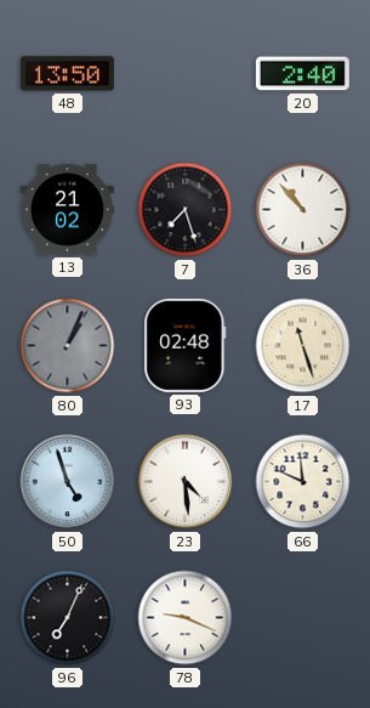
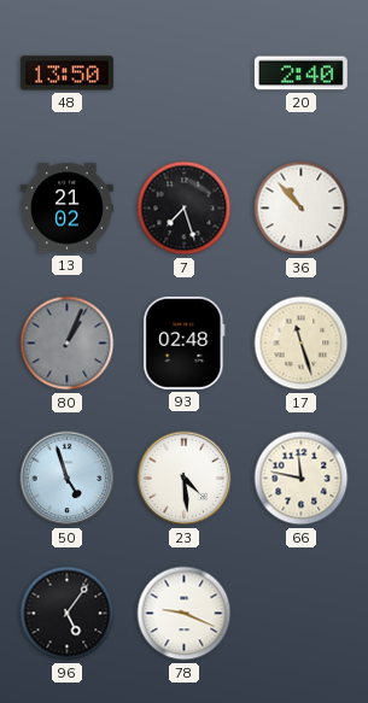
66: 11:49 -> 11:47
96: 7:04 -> 5:06
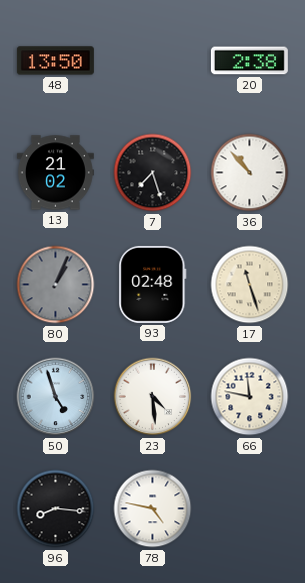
20: 2:40 -> 2:38
96: 5:06 -> 8:16
78: 9:19 -> 4:47
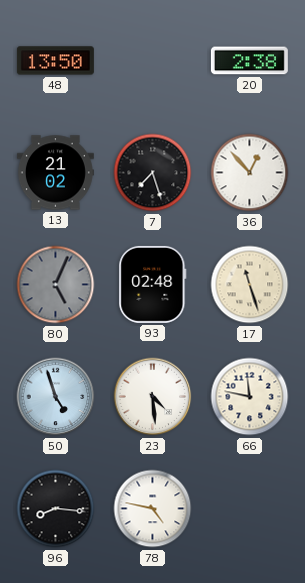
36: 10:53 -> 12:53
80: 1:04 -> 5:04
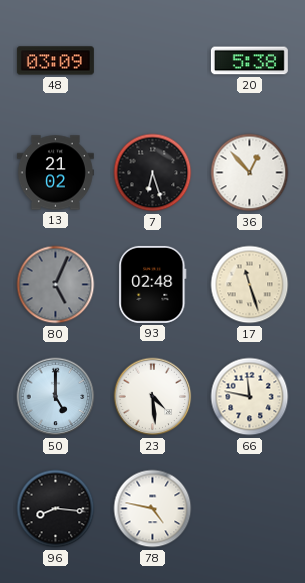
48: 13:50 -> 03:09
20: 2:38 -> 5:38
7: 7:27 -> 6:27
50: 4:57 -> 5:00
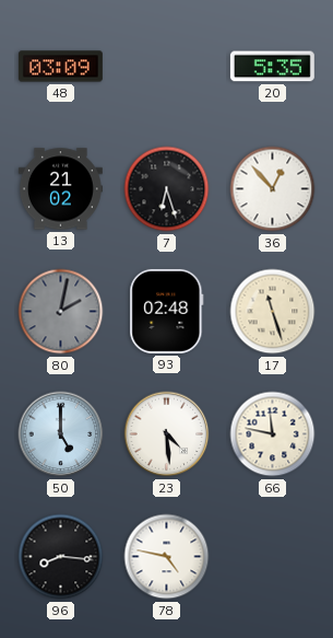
20: 5:38 -> 5:35
80: 5:04 -> 2:02
